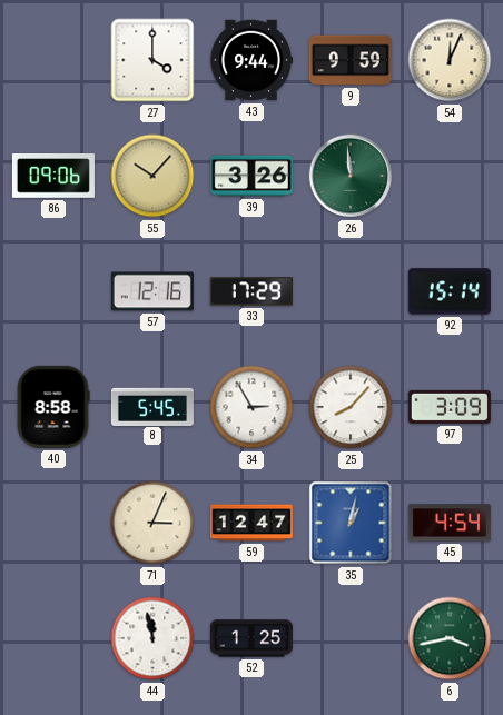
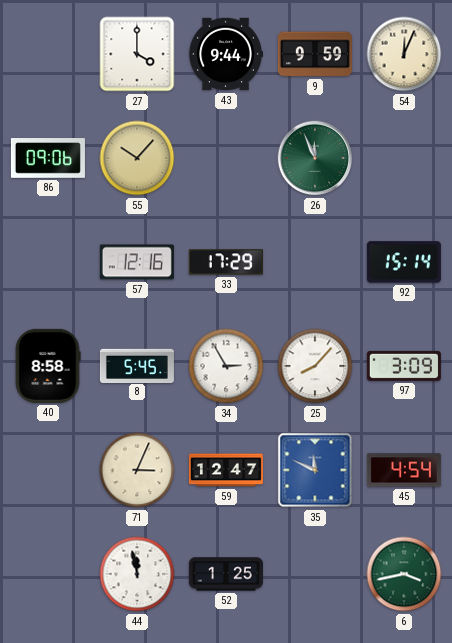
39: 3:26 -> none
26: 11:59 -> 11:56
35: 1:02 -> 11:49
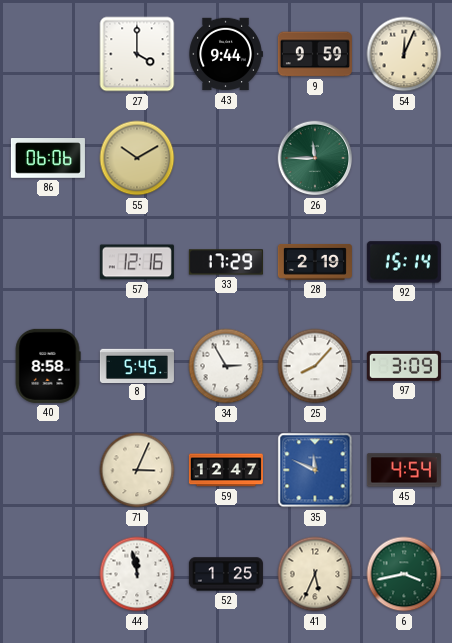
86: 09:06 -> 06:06
55: 10:07 -> 10:10
26: 11:56 -> 11:45
28: none -> 2:19
41: none -> 5:34
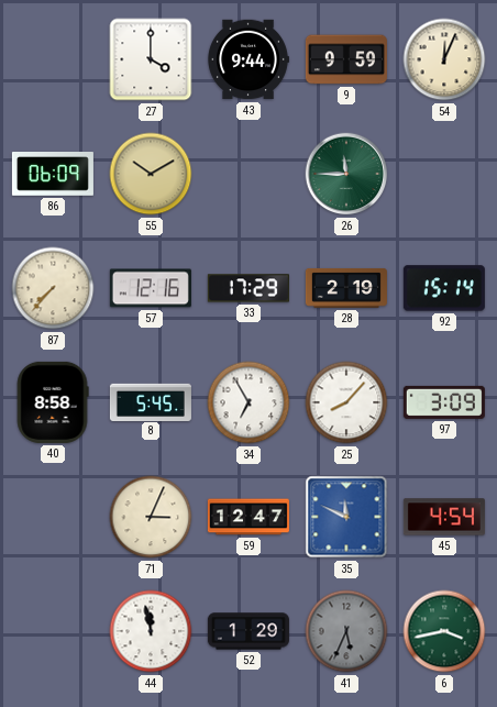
86: 06:06 -> 06:09
87: none -> 7:37
34: 2:55 -> 6:55
52: 1:25 -> 1:29
41 dial: cream -> grey
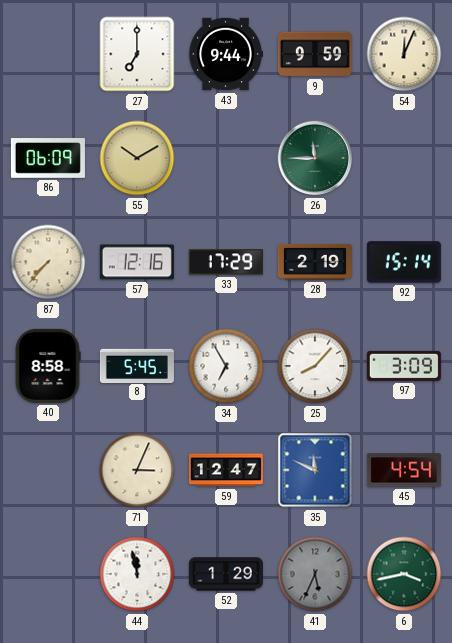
27: 4:00 -> 7:00
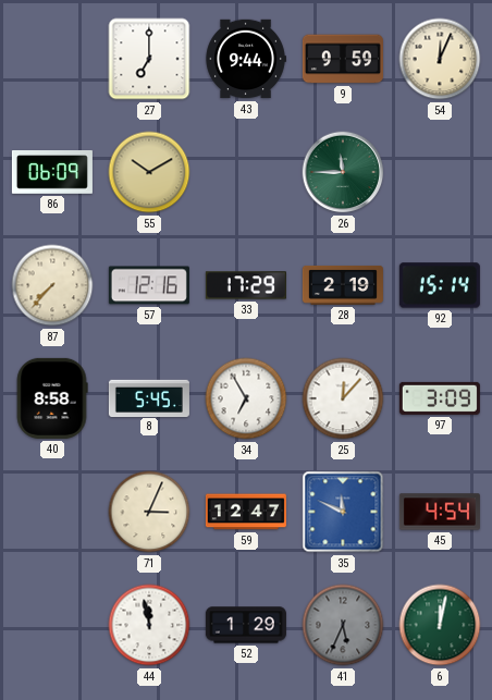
25: 8:07 -> 12:07
6: 3:43 -> 12:02
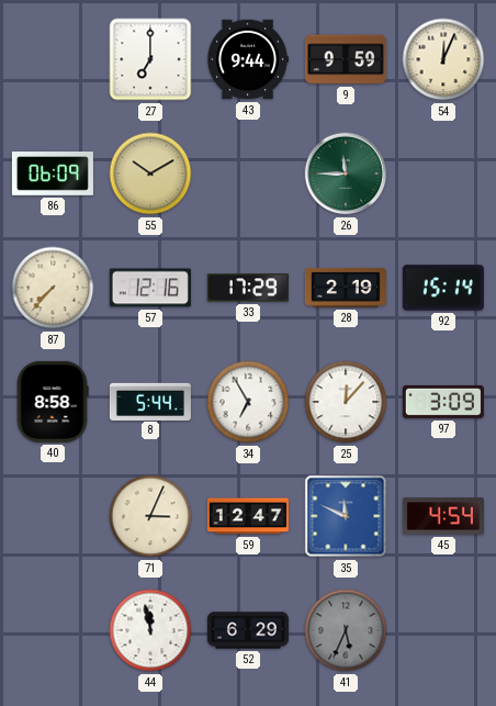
8: 5:45 -> 5:44
52: 1:29 -> 6:29
6: 12:02 -> none
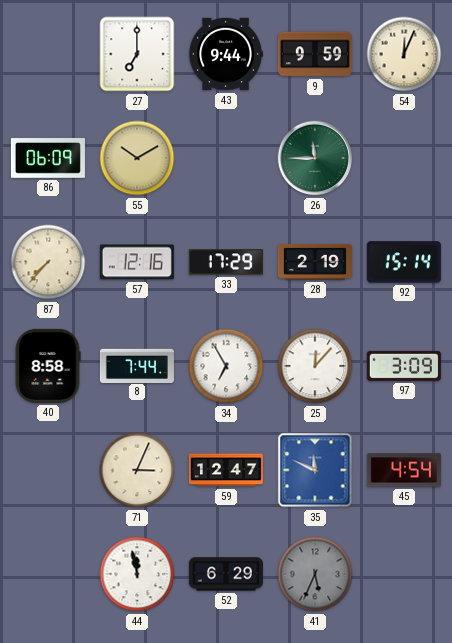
8: 5:44 -> 7:44
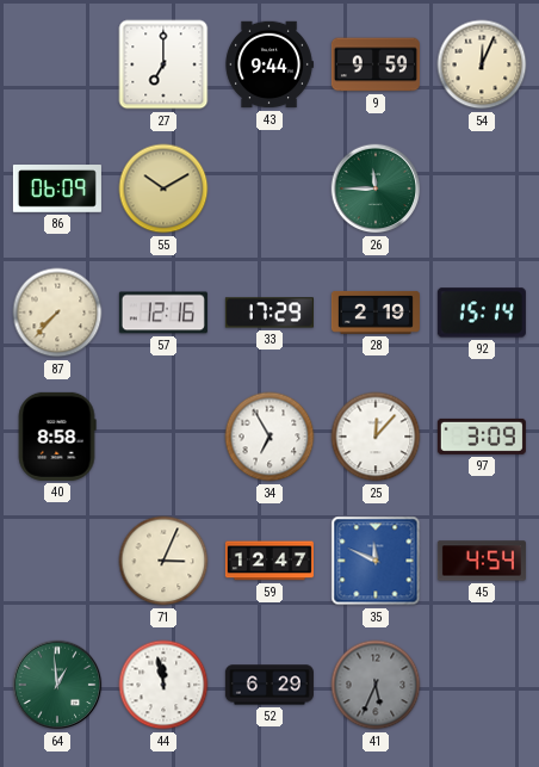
8: 7:44 -> none
64: none -> 12:59
